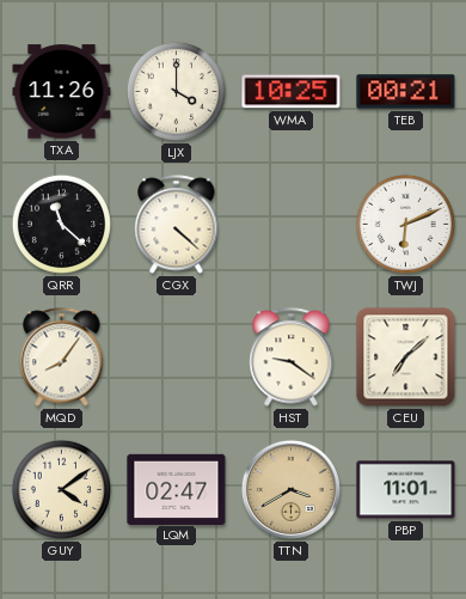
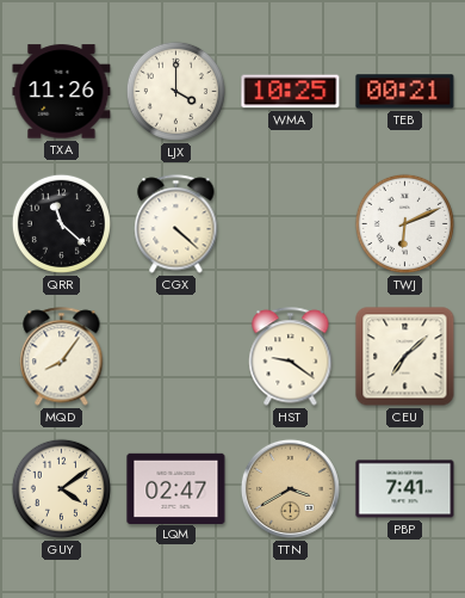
PBP: 11:01 -> 7:41
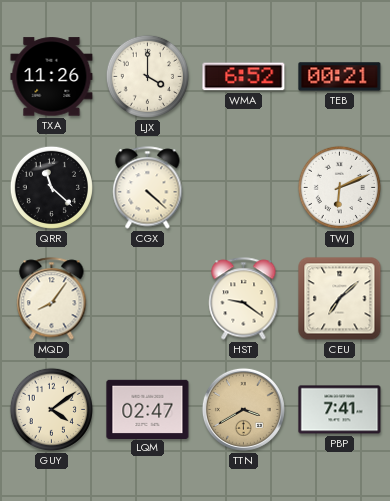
WMA: 10:25 -> 6:52
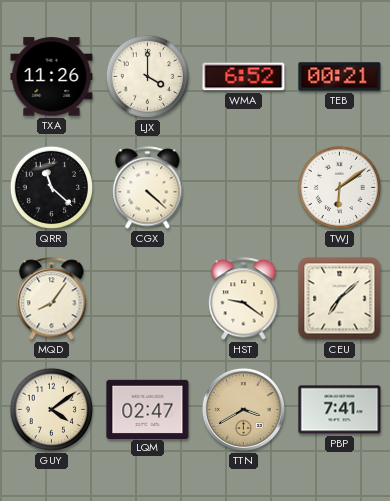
TWJ: 6:11 -> 6:09
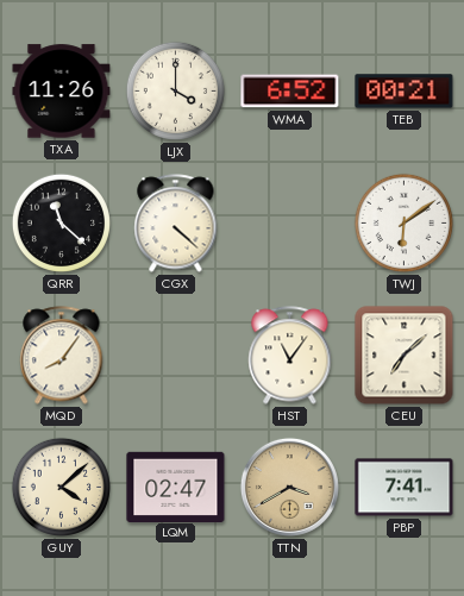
HST: 9:21 -> 11:06
GUY: 4:09 -> 4:08
